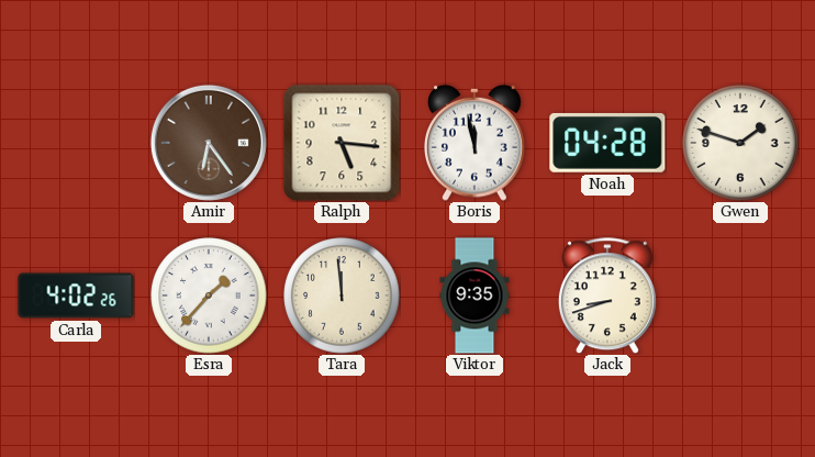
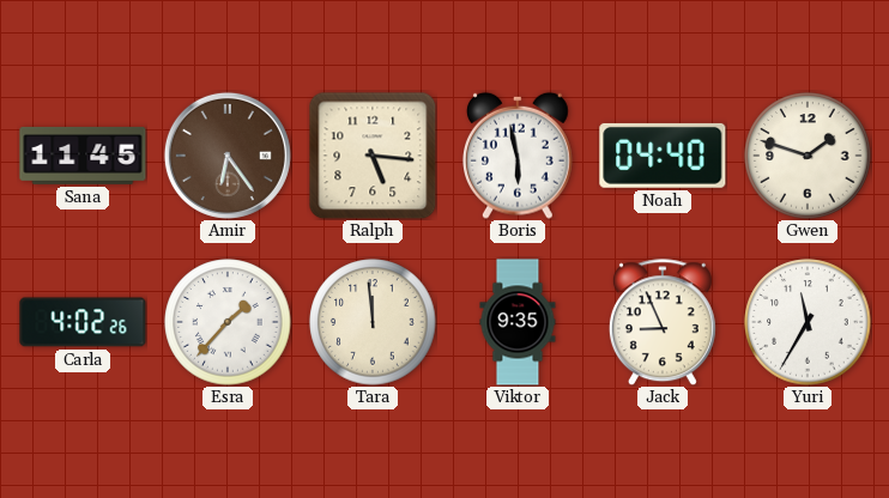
Sana: none -> 11:45
Boris: 11:58 -> 5:58
Noah: 04:28 -> 04:40
Jack: 8:42 -> 8:56
Yuri: none -> 11:35
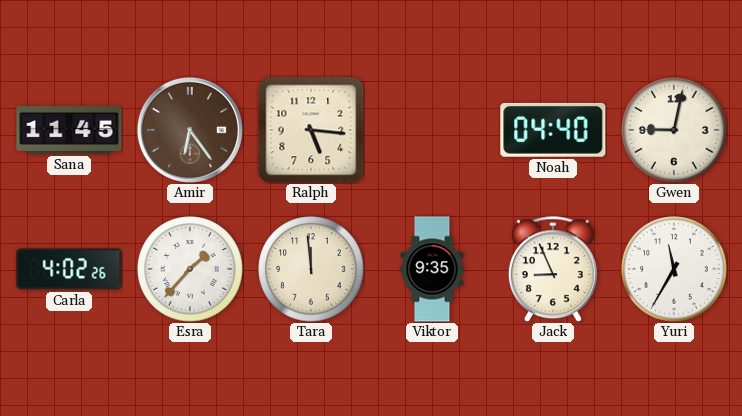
Boris: 5:58 -> none
Gwen: 1:48 -> 9:02
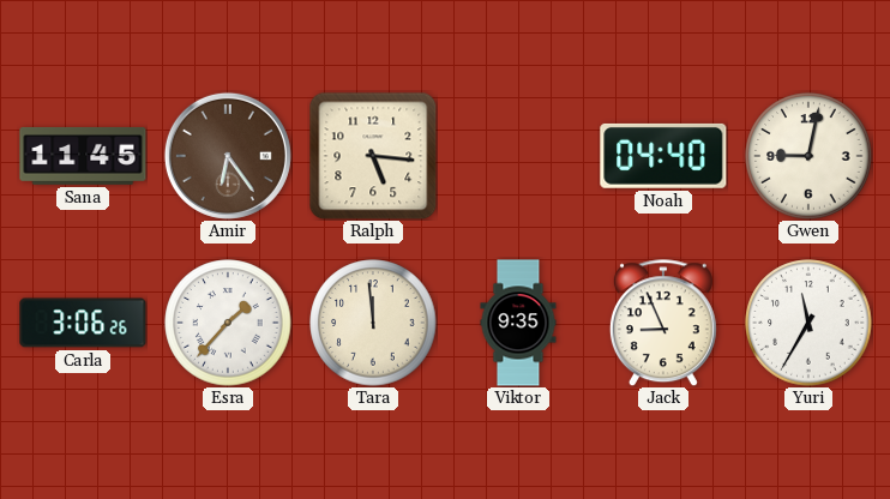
Carla: 4:02 -> 3:06
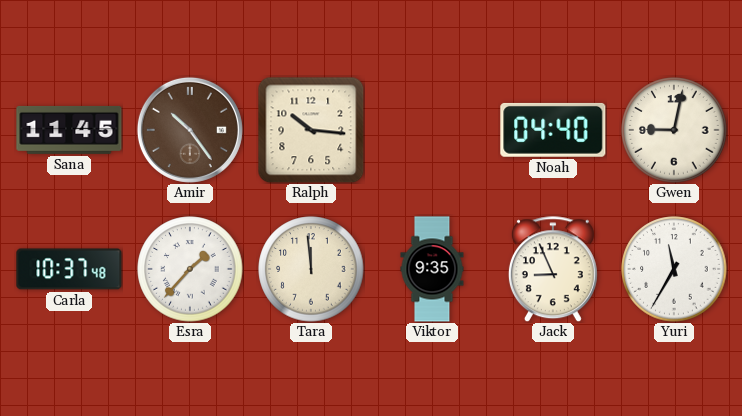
Amir: 6:24 -> 10:24
Ralph: 5:16 -> 10:16
Carla: 3:06 -> 10:37
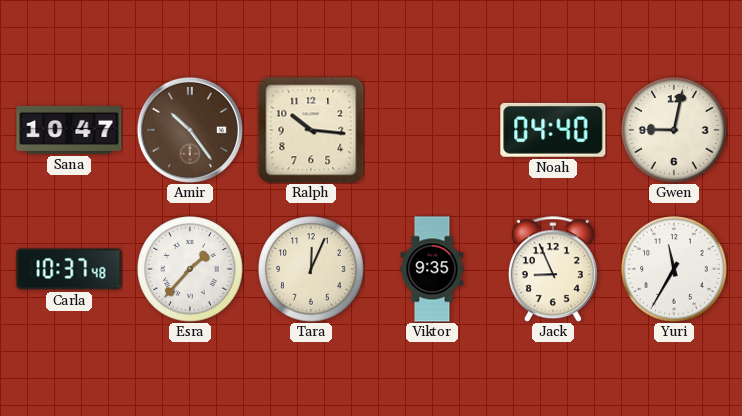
Sana: 11:45 -> 10:47
Tara: 11:59 -> 12:04
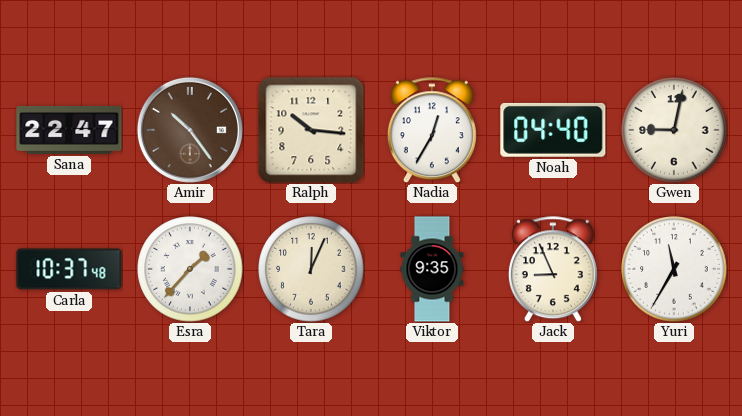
Sana: 10:47 -> 22:47
Nadia: none -> 12:35
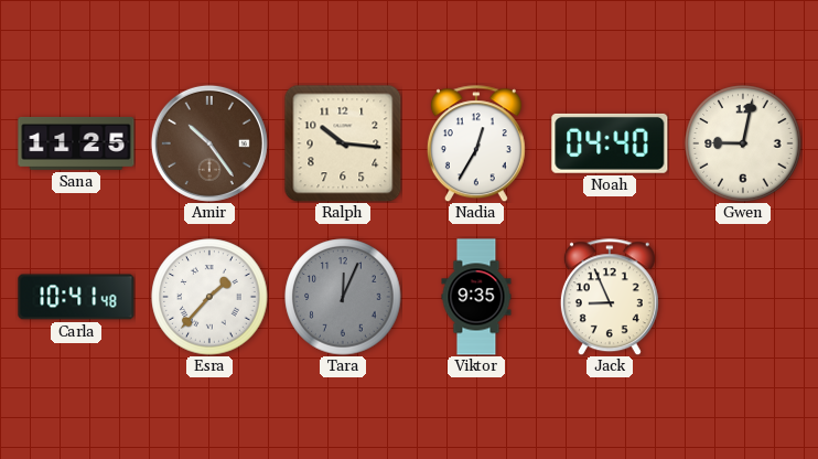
Sana: 22:47 -> 11:25
Carla: 10:37 -> 10:41
Tara dial: cream -> grey
Yuri: 11:35 -> none
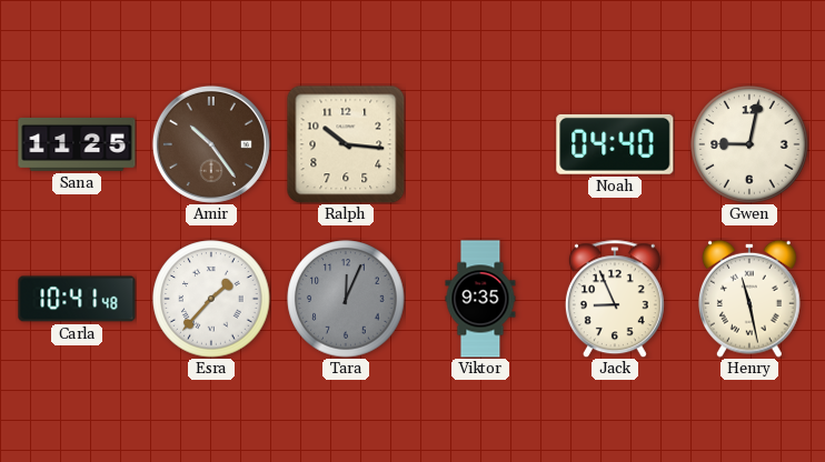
Nadia: 12:35 -> none
Henry: none -> 11:28
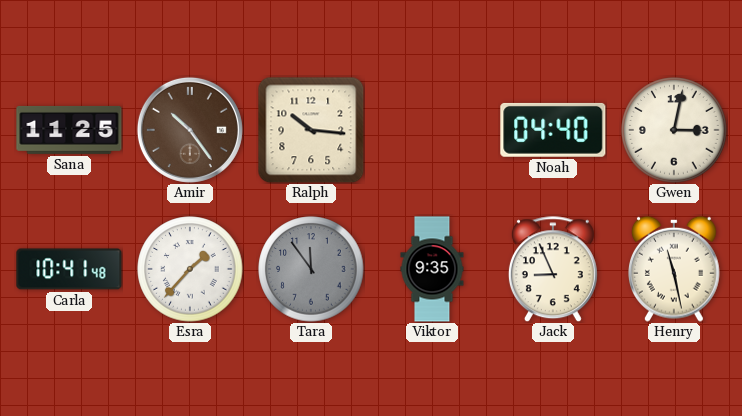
Gwen: 9:02 -> 3:02
Tara: 12:04 -> 11:54
